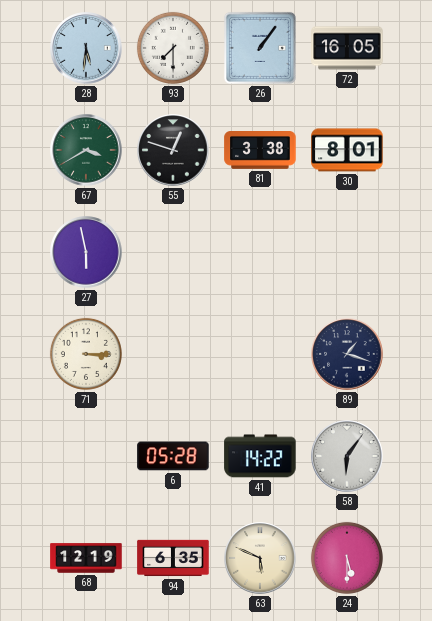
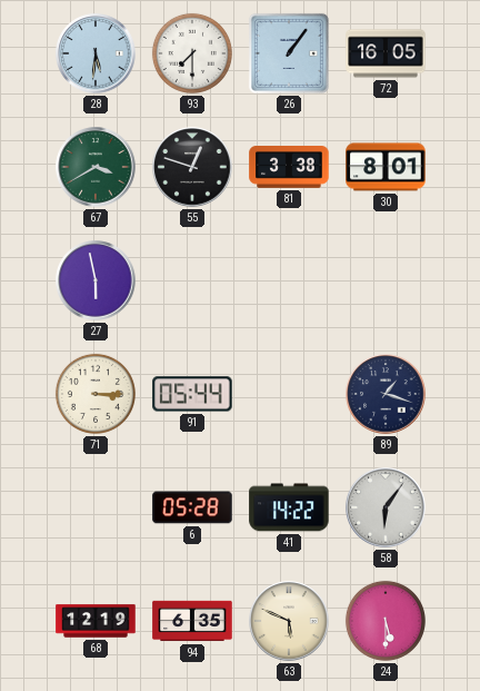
91: none -> 05:44
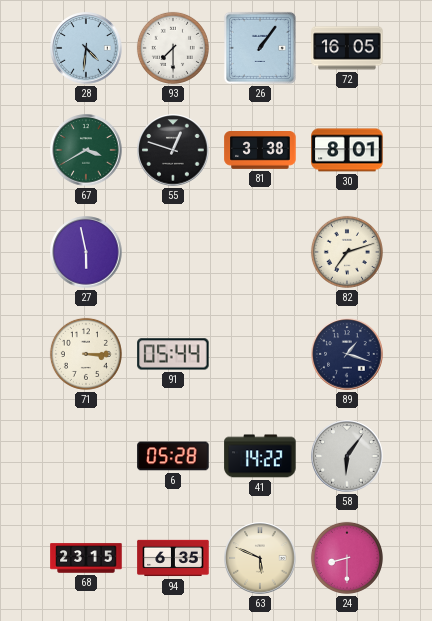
28: 5:31 -> 4:31
82: none -> 7:12
68: 12:19 -> 23:15
24: 5:30 -> 8:30
